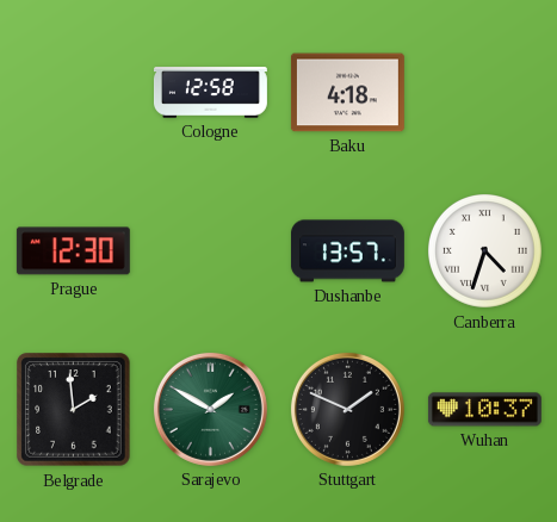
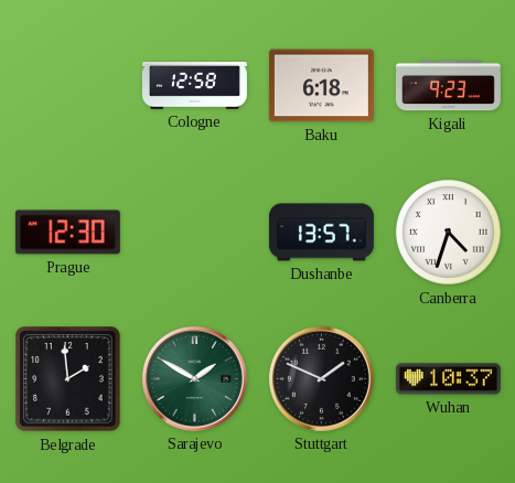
Baku: 4:18 -> 6:18
Kigali: none -> 9:23
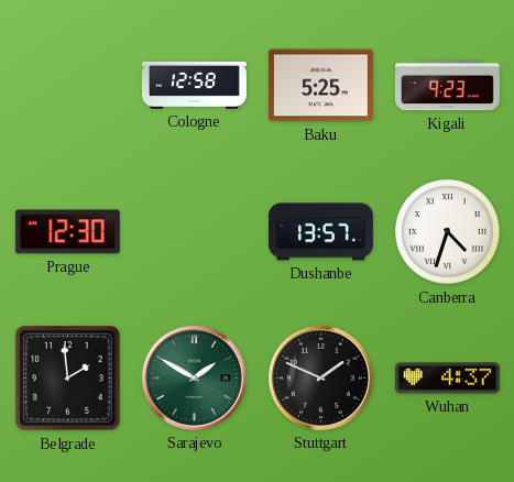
Baku: 6:18 -> 5:25
Wuhan: 10:37 -> 4:37
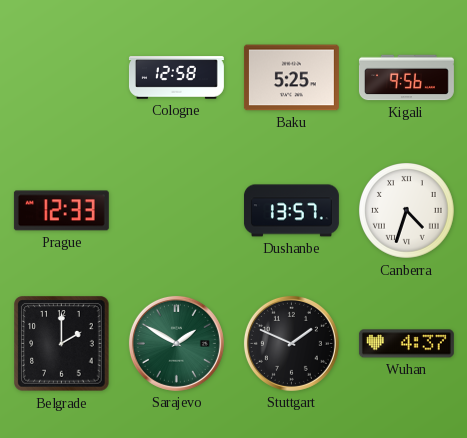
Kigali: 9:23 -> 9:56
Prague: 12:30 -> 12:33
Belgrade: 1:59 -> 2:00
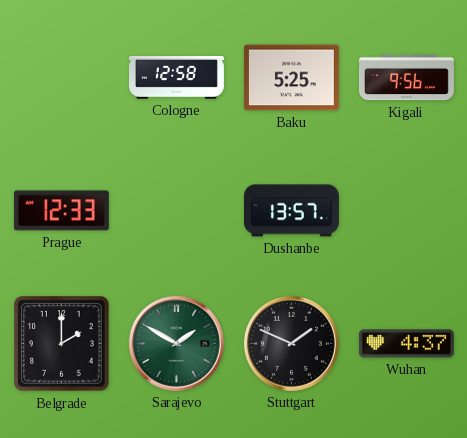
Canberra: 4:33 -> none
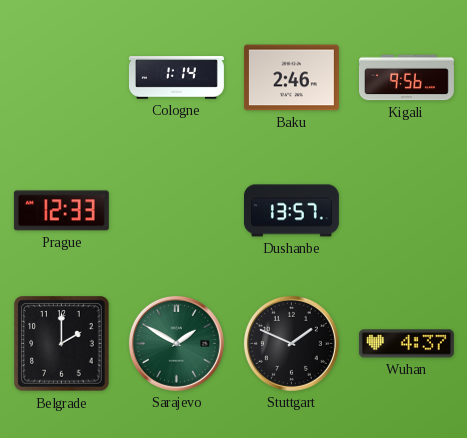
Cologne: 12:58 -> 1:14
Baku: 5:25 -> 2:46
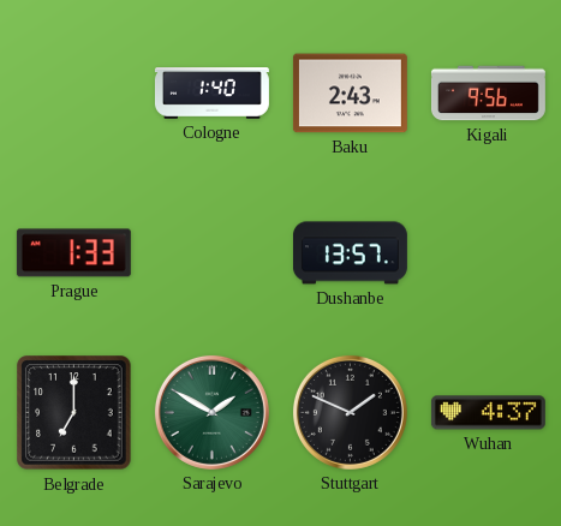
Cologne: 1:14 -> 1:40
Baku: 2:46 -> 2:43
Prague: 12:33 -> 1:33
Belgrade: 2:00 -> 7:00
